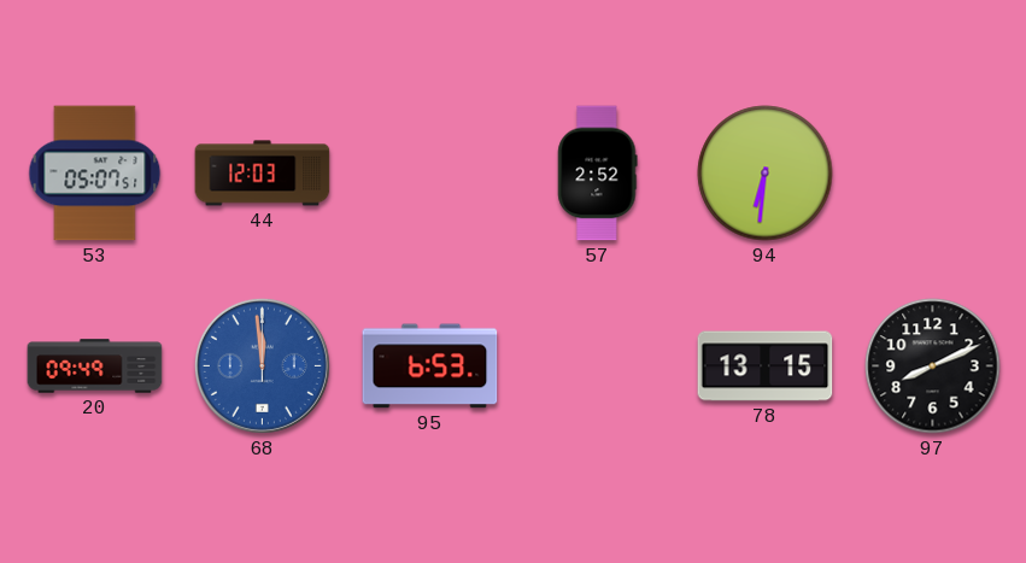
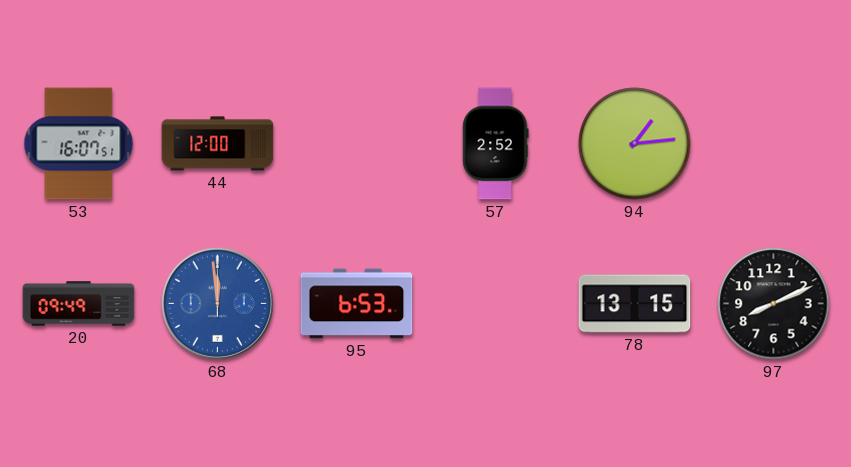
53: 05:07 -> 16:07
44: 12:03 -> 12:00
94: 6:31 -> 1:14
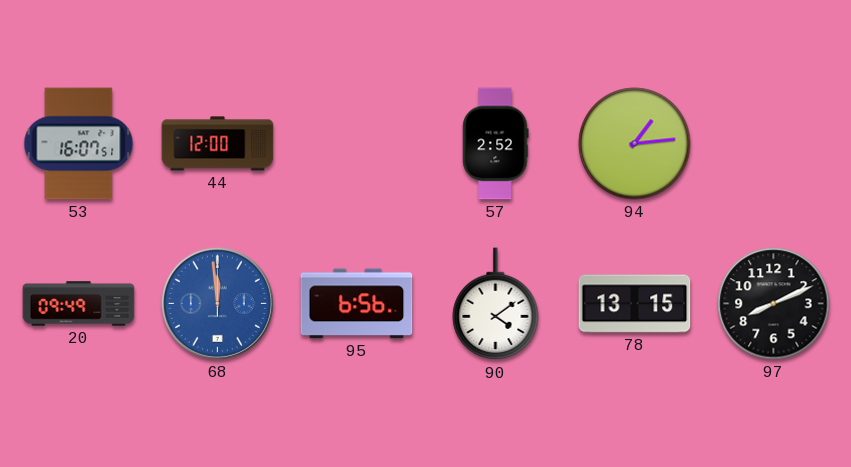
95: 6:53 -> 6:56
90: none -> 4:09
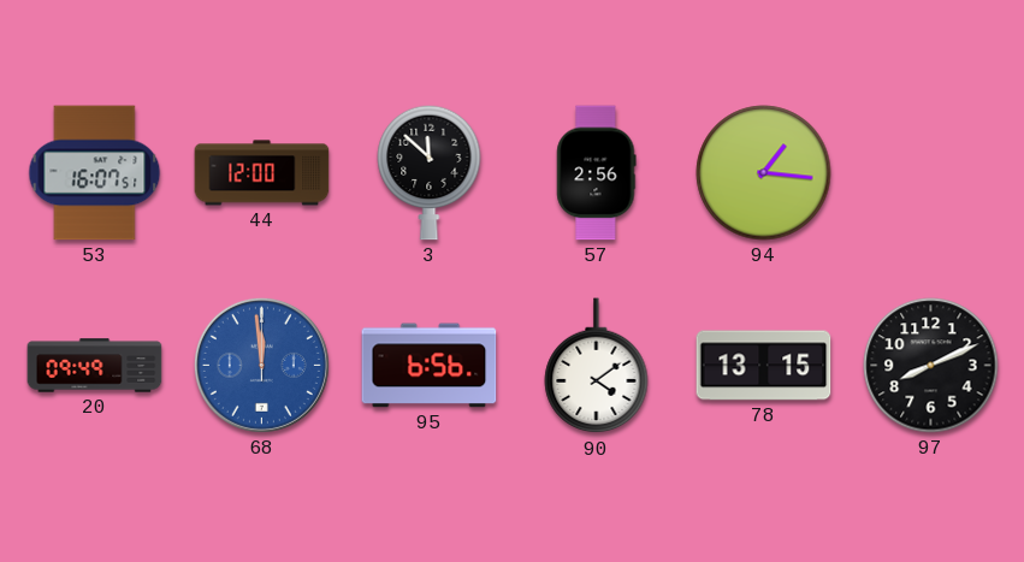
3: none -> 11:52
57: 2:52 -> 2:56
94: 1:14 -> 1:16
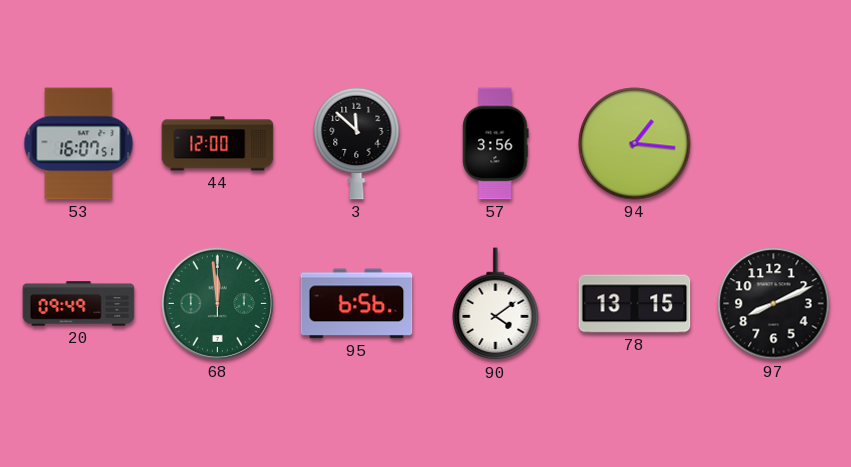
57: 2:56 -> 3:56
68 dial: blue -> green
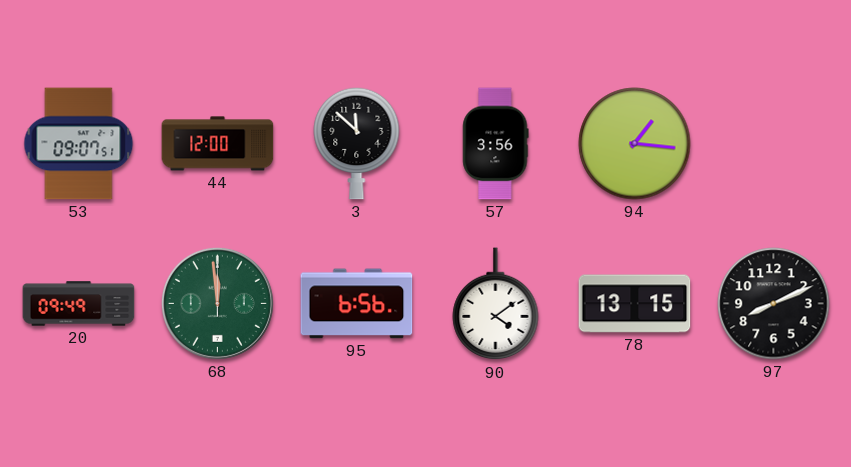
53: 16:07 -> 09:07
